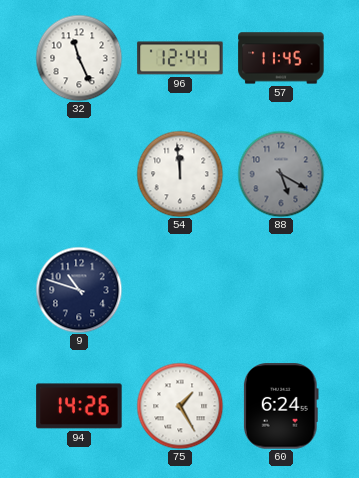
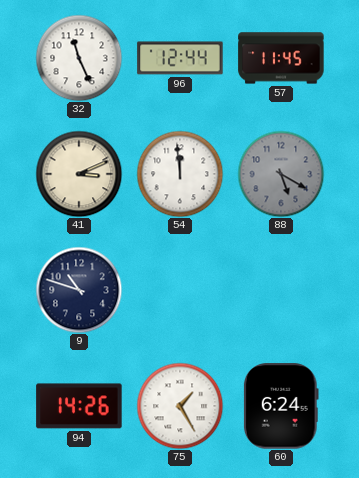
41: none -> 3:11
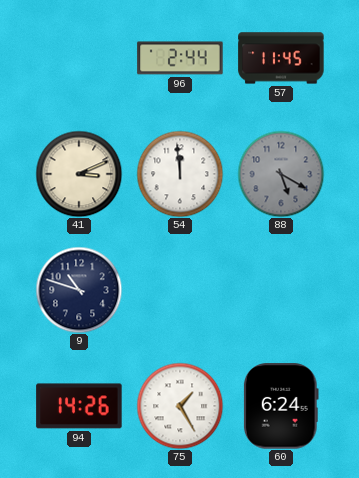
32: 11:26 -> none
96: 12:44 -> 2:44
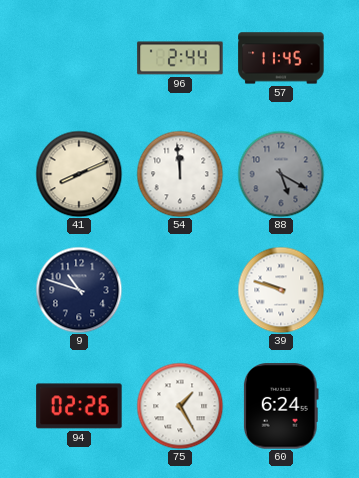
41: 3:11 -> 8:11
39: none -> 9:48
94: 14:26 -> 02:26
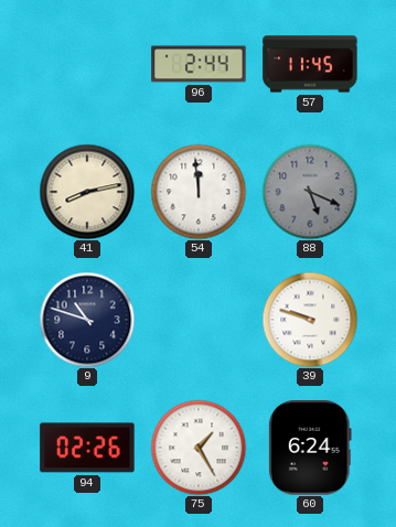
41: 8:11 -> 8:13
88: 5:20 -> 5:19
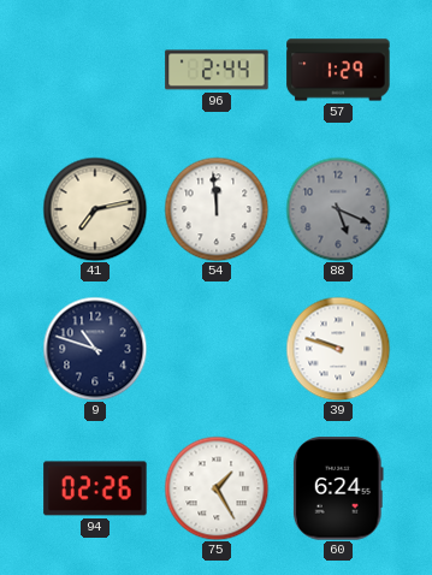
57: 11:45 -> 1:29
41: 8:13 -> 7:13
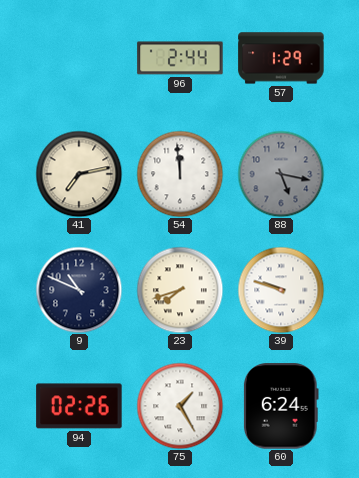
88: 5:19 -> 5:17
9: 10:48 -> 10:49
23: none -> 7:42
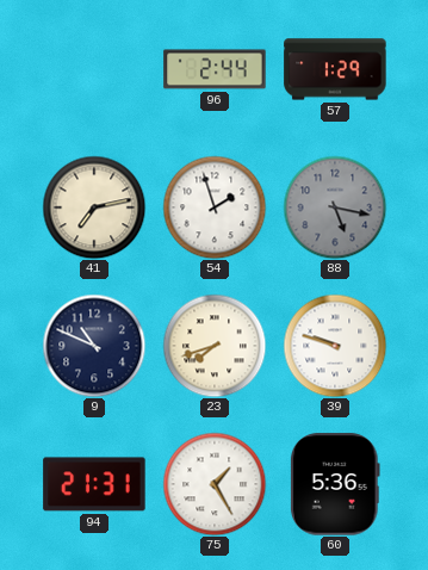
54: 11:59 -> 1:57
94: 02:26 -> 21:31
60: 6:24 -> 5:36
